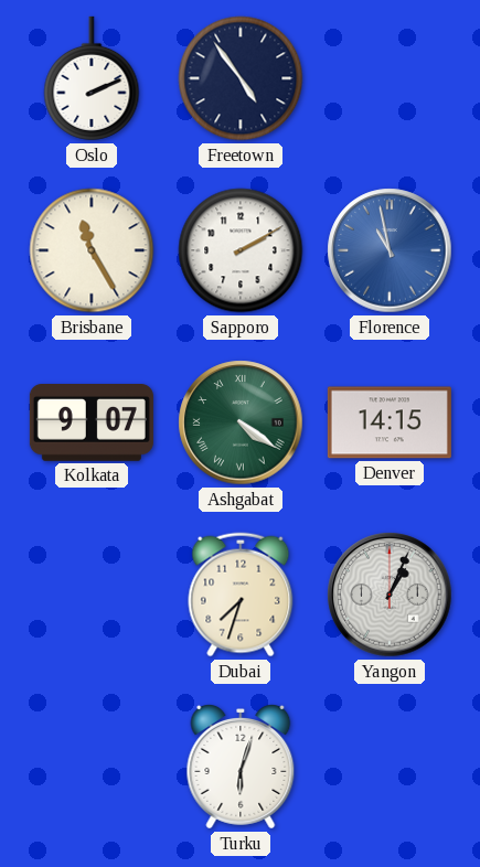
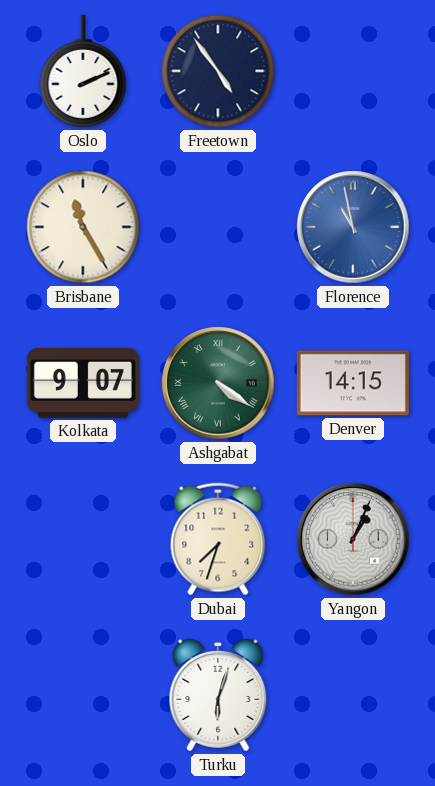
Sapporo: 2:10 -> none
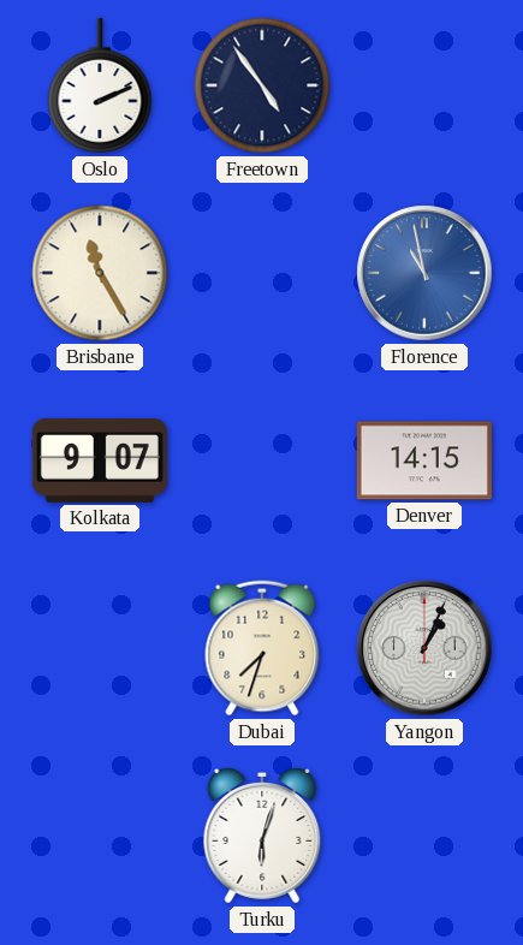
Ashgabat: 4:21 -> none
